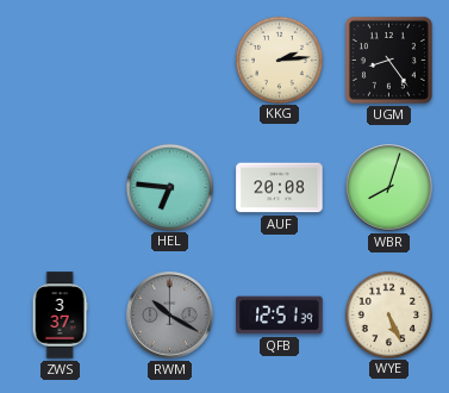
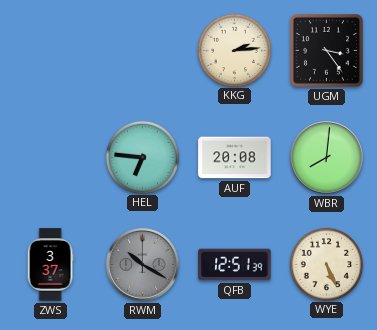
UGM: 8:24 -> 3:24
WBR: 8:03 -> 8:01
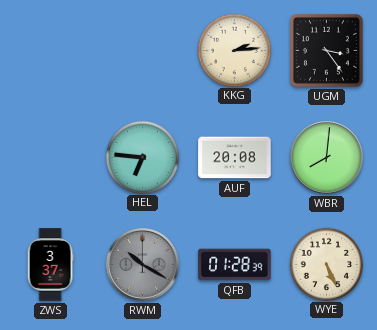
QFB: 12:51 -> 01:28
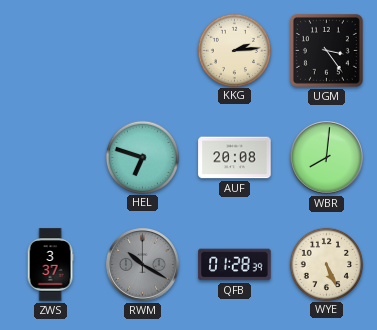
HEL: 6:46 -> 6:48
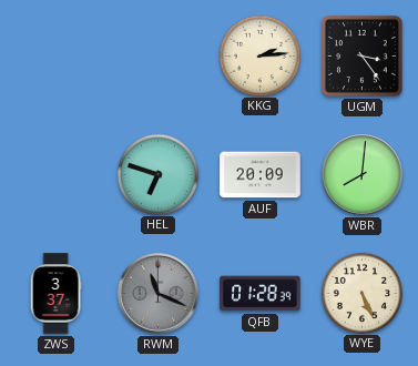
AUF: 20:08 -> 20:09
RWM: 10:20 -> 11:19
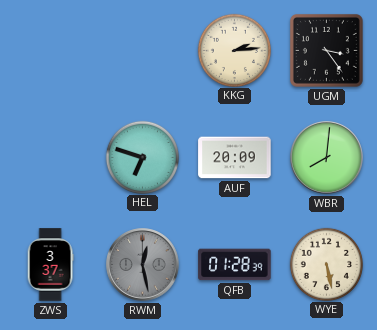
RWM: 11:19 -> 12:28
WYE: 5:26 -> 5:28
